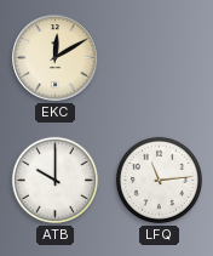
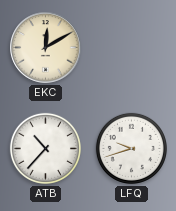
ATB: 10:00 -> 10:37
LFQ: 11:14 -> 9:42
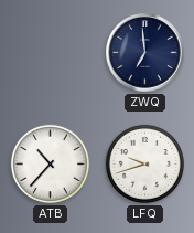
EKC: 12:10 -> none
ZWQ: none -> 6:59
